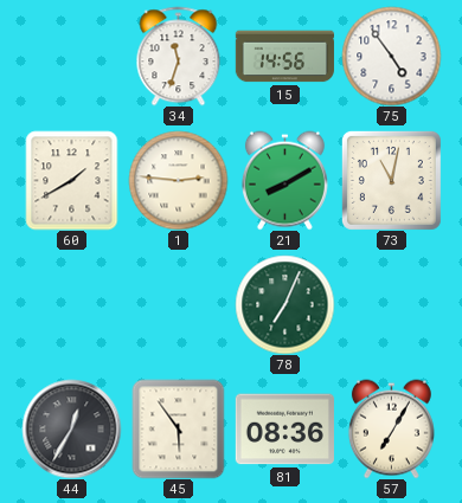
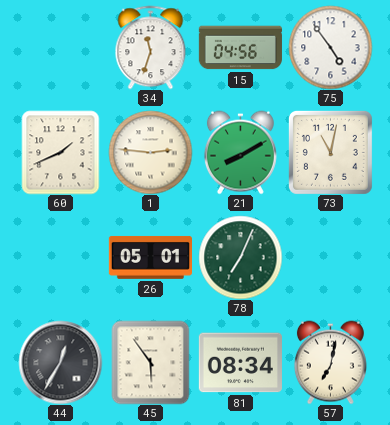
15: 14:56 -> 04:56
60: 1:40 -> 1:41
26: none -> 05:01
81: 08:36 -> 08:34
57: 7:05 -> 7:02
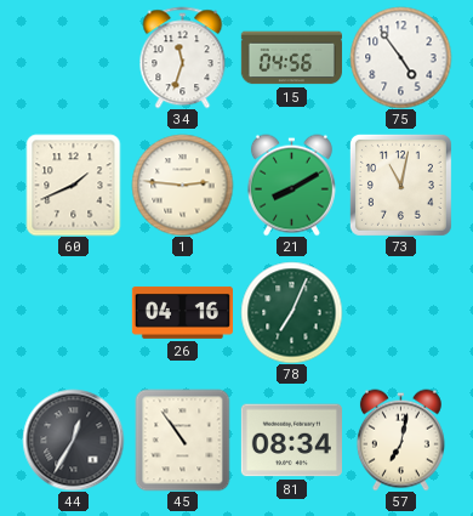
26: 05:01 -> 04:16
45: 5:54 -> 10:54
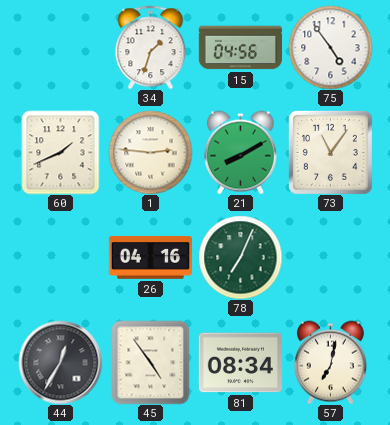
34: 11:33 -> 1:33
73: 11:02 -> 11:06
45: 10:54 -> 4:54
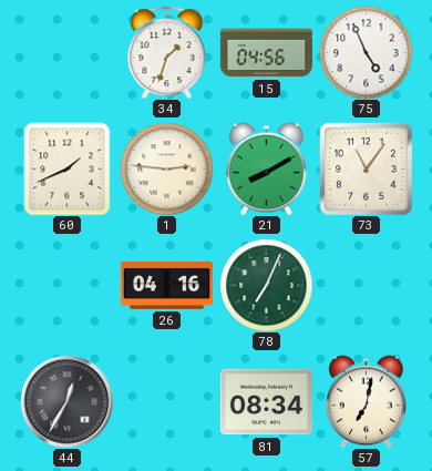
75: 4:54 -> 4:56
45: 4:54 -> none
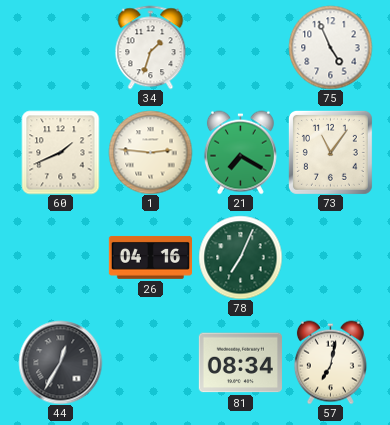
15: 04:56 -> none
21: 8:10 -> 7:20
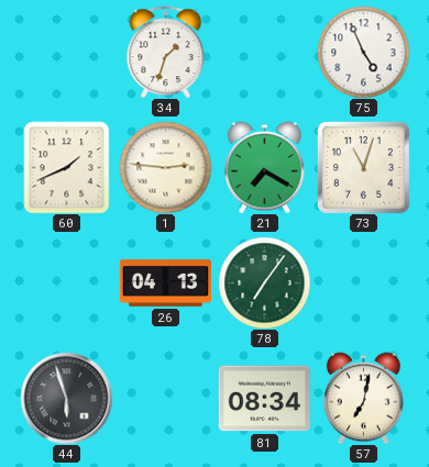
73: 11:06 -> 11:03
26: 04:16 -> 04:13
78: 7:04 -> 7:06
44: 12:35 -> 5:57
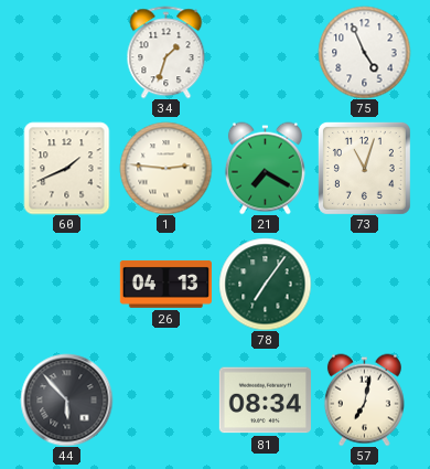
44: 5:57 -> 5:53
